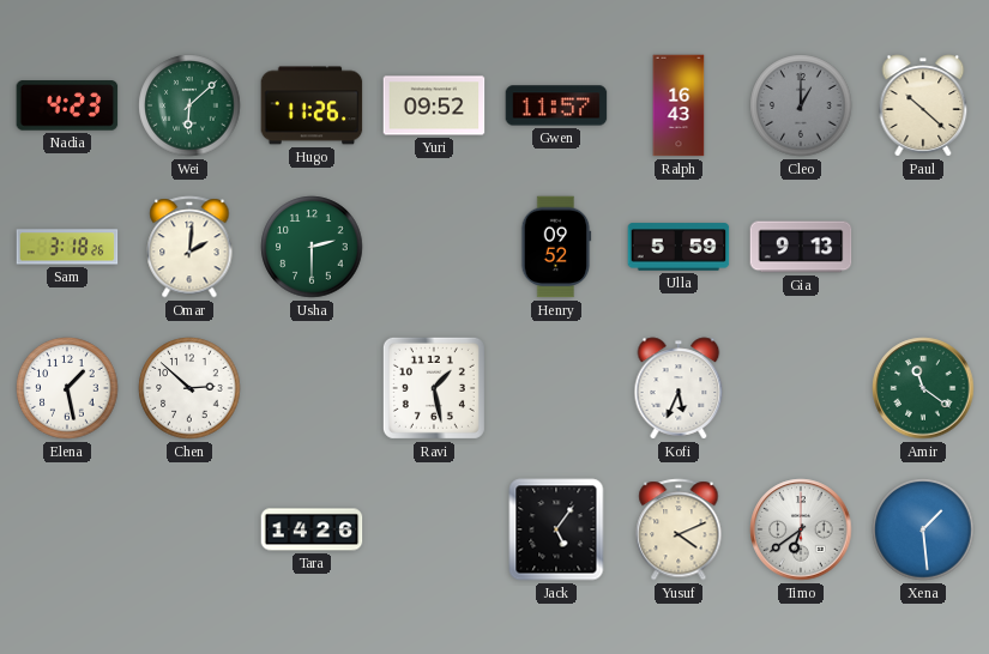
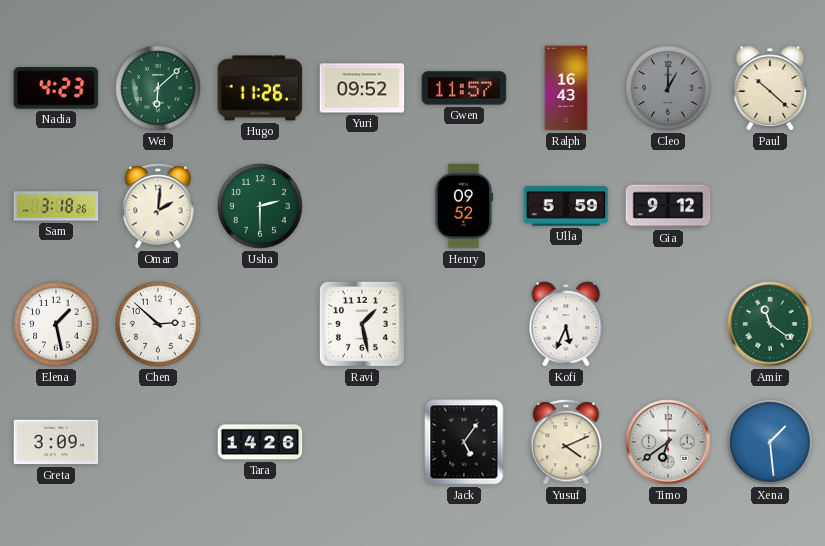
Gia: 9:13 -> 9:12
Greta: none -> 3:09
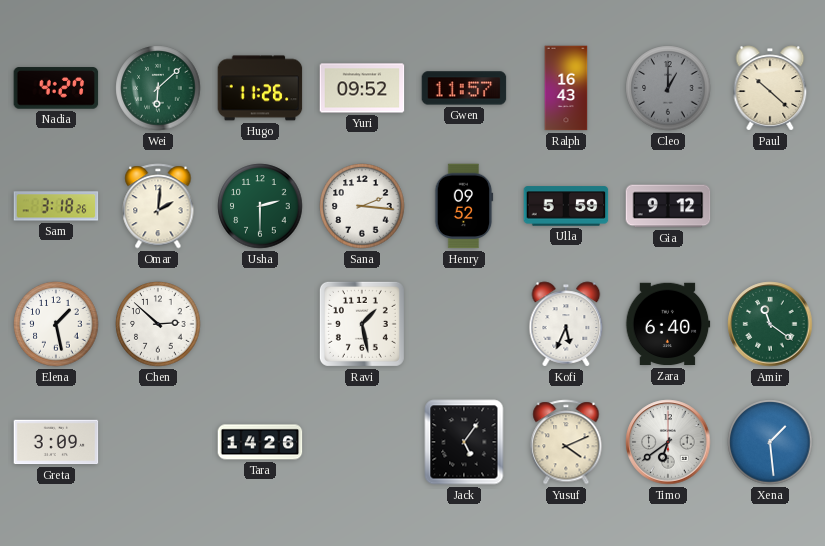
Nadia: 4:23 -> 4:27
Sana: none -> 2:16
Zara: none -> 6:40
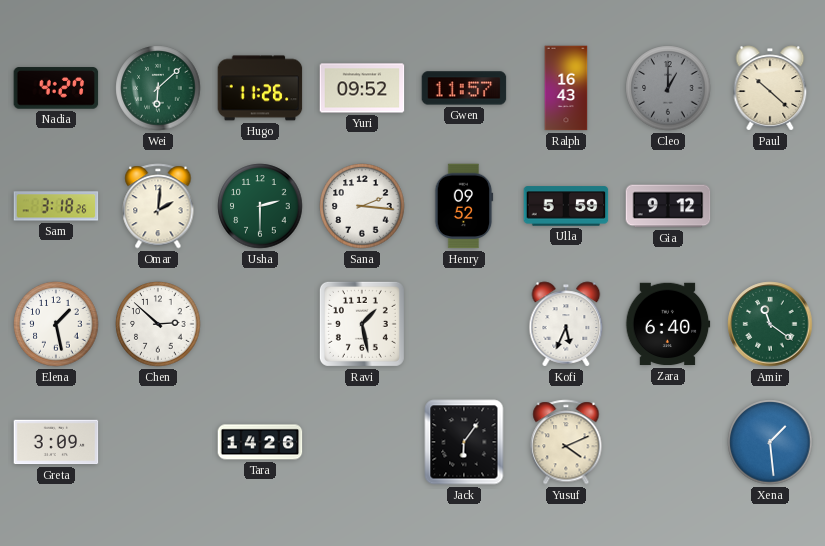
Jack: 5:06 -> 6:06
Timo: 6:39 -> none
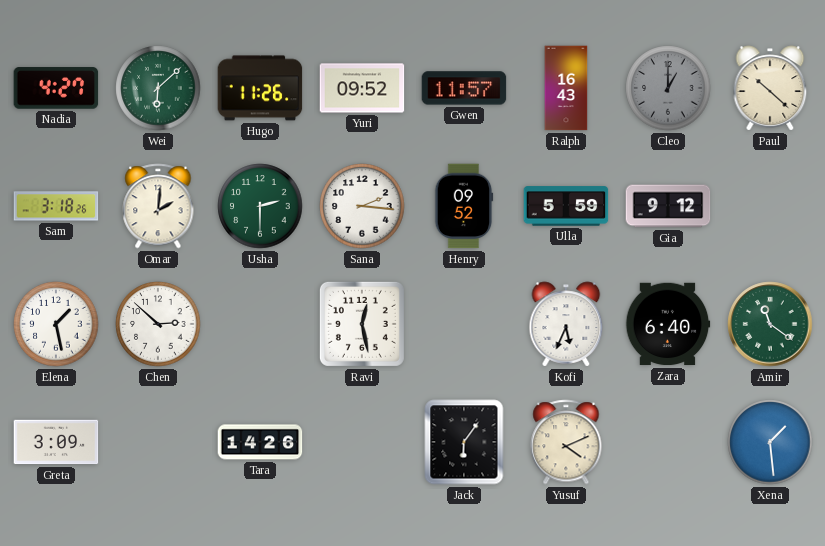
Ravi: 1:28 -> 12:28
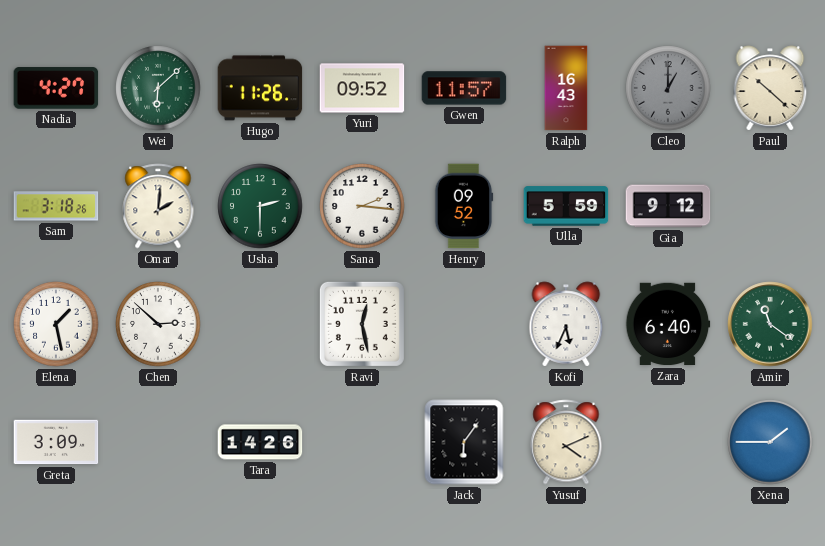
Xena: 1:29 -> 1:45
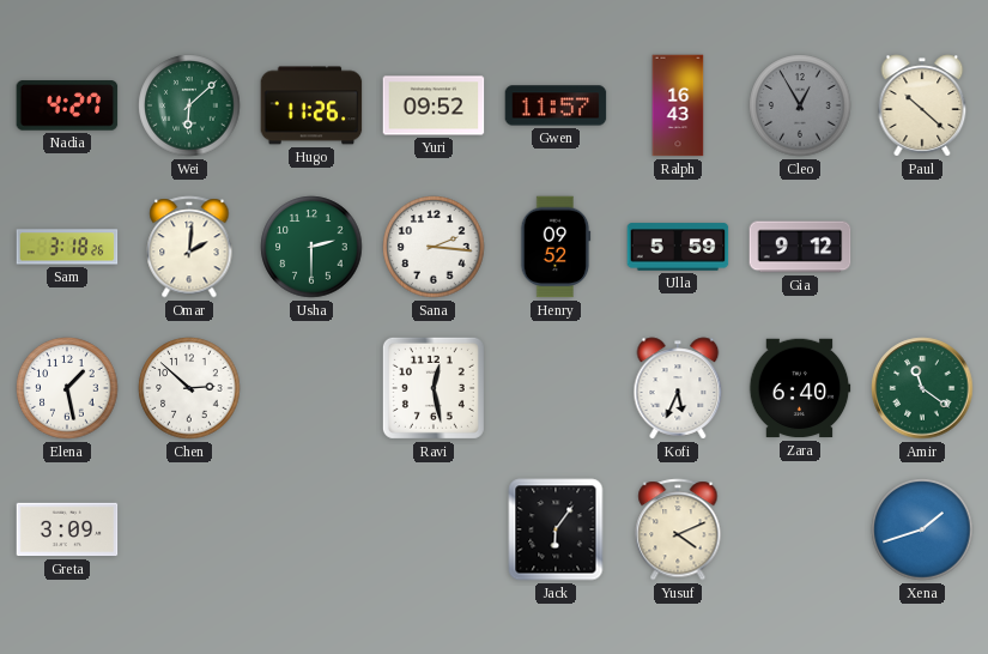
Cleo: 1:00 -> 12:55
Tara: 14:26 -> none
Xena: 1:45 -> 1:42
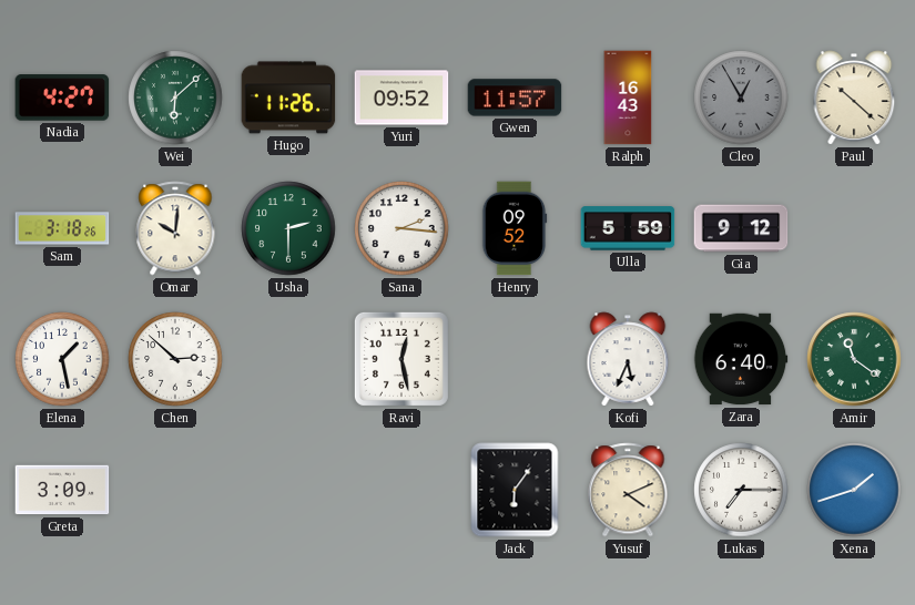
Omar: 2:01 -> 10:01
Lukas: none -> 7:15
